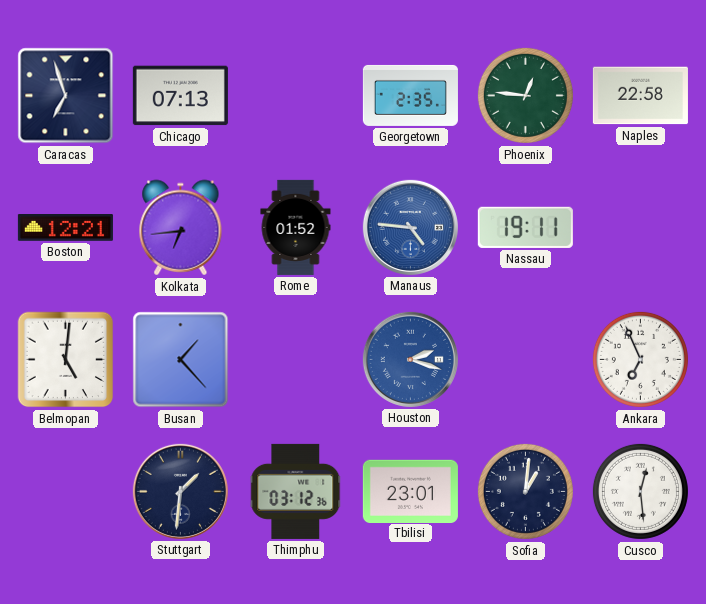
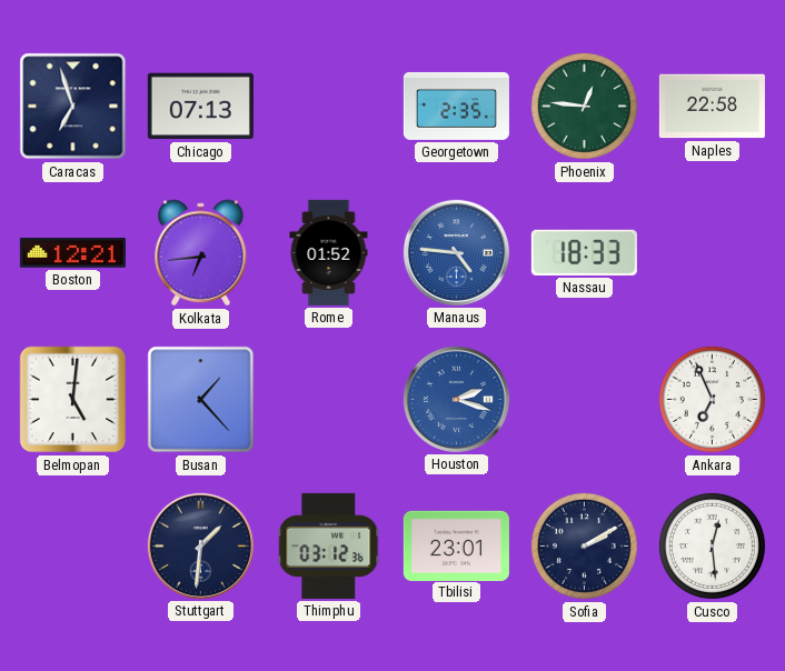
Nassau: 19:11 -> 18:33
Sofia: 1:01 -> 2:10
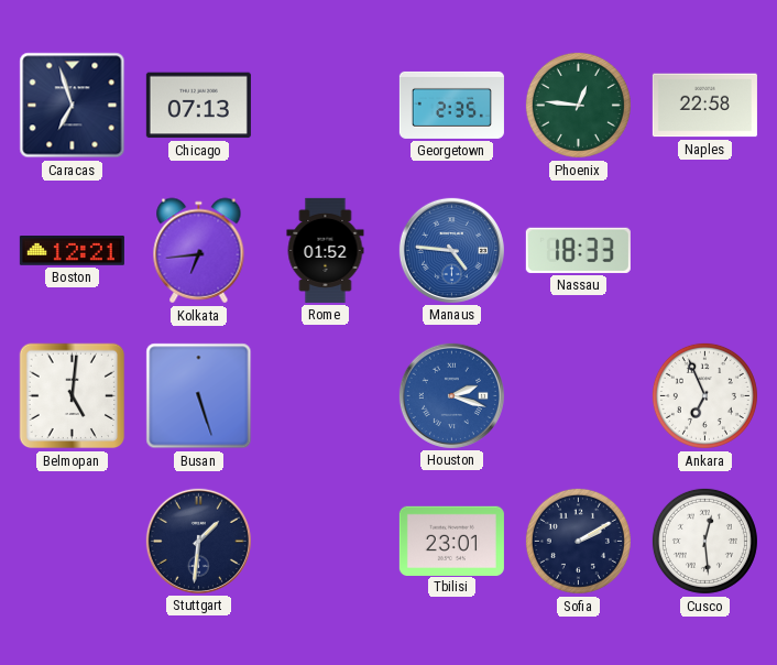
Busan: 1:23 -> 5:27
Thimphu: 03:12 -> none
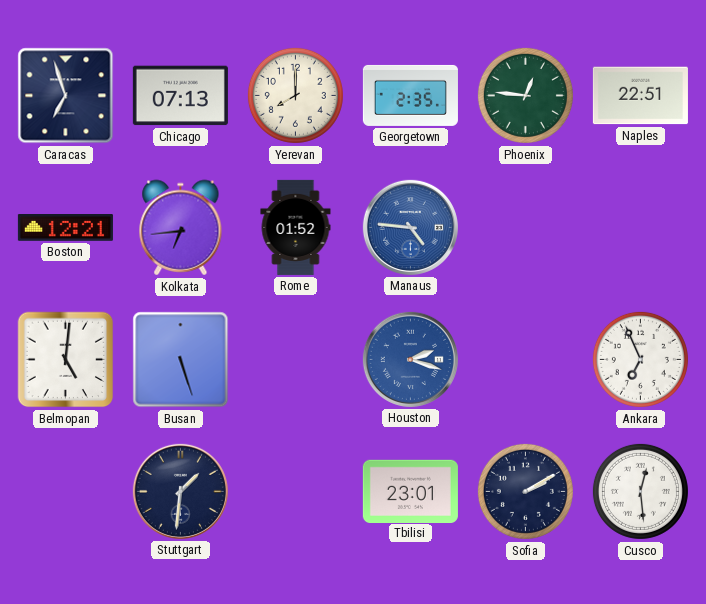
Yerevan: none -> 8:00
Naples: 22:58 -> 22:51
Nassau: 18:33 -> none
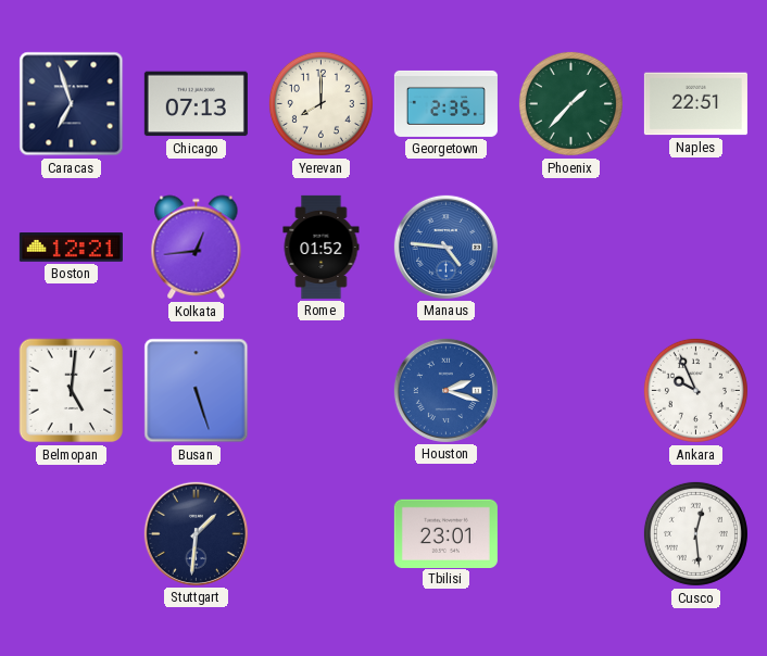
Phoenix: 12:46 -> 1:37
Kolkata: 6:44 -> 12:44
Ankara: 6:56 -> 9:56
Sofia: 2:10 -> none
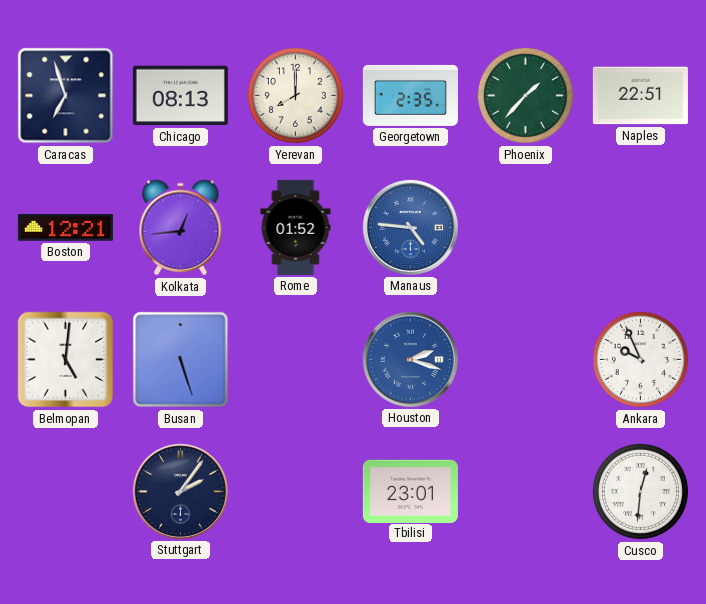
Chicago: 07:13 -> 08:13
Stuttgart: 1:31 -> 2:06
Cusco: 12:29 -> 12:31
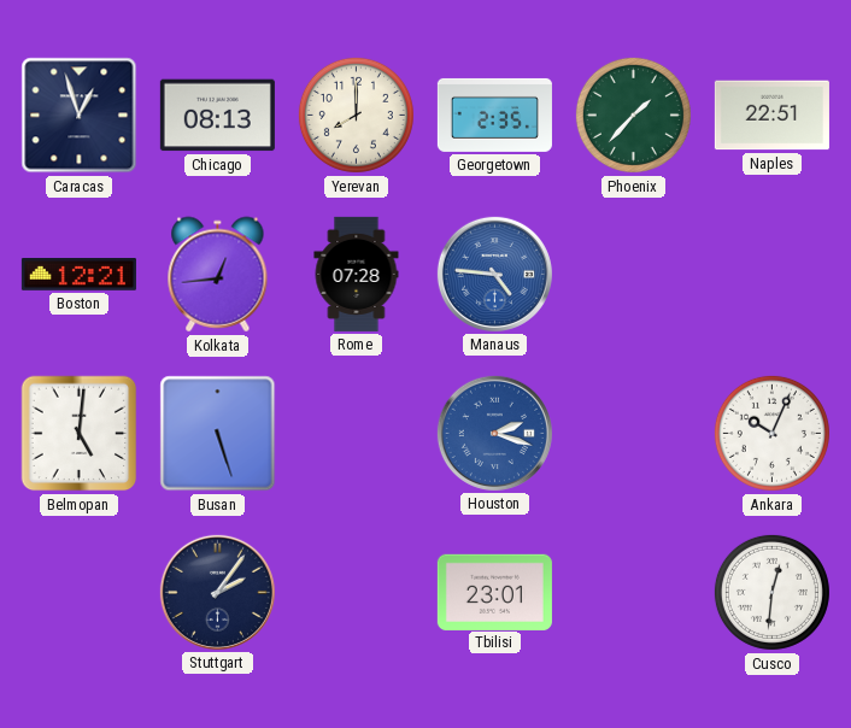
Caracas: 6:57 -> 12:57
Rome: 01:52 -> 07:28
Ankara: 9:56 -> 10:04
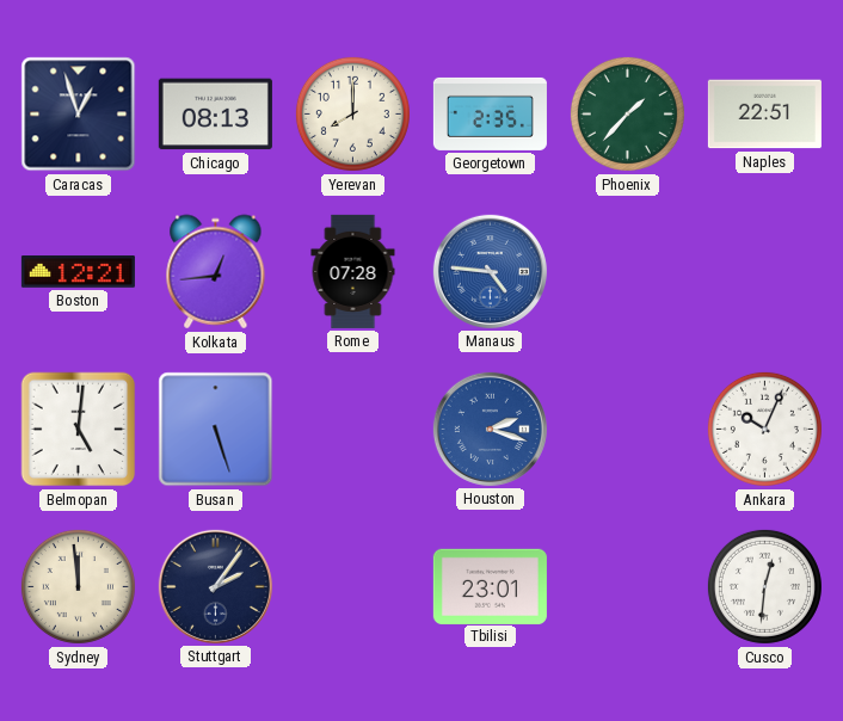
Sydney: none -> 11:59
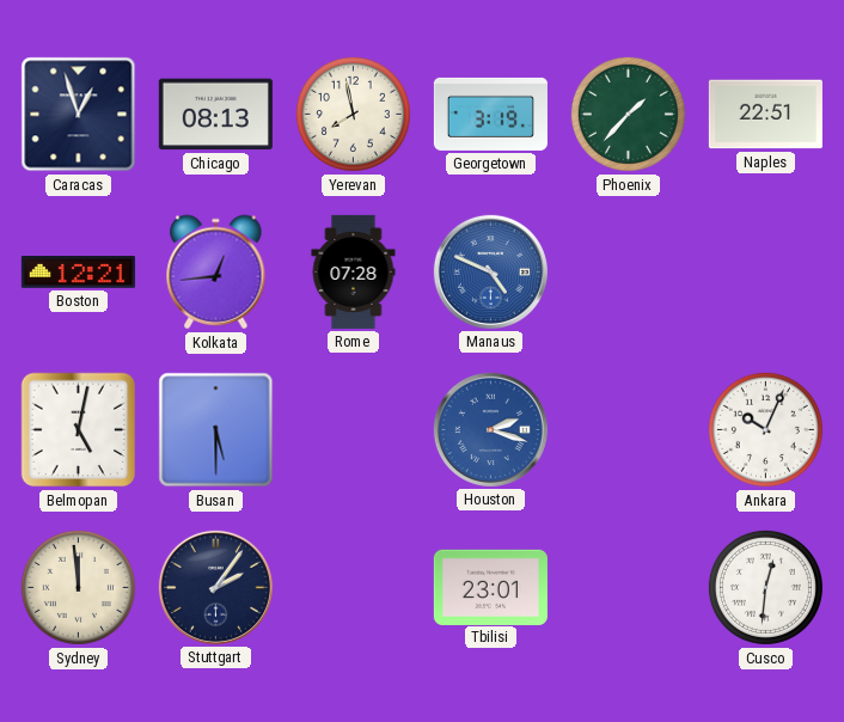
Yerevan: 8:00 -> 7:58
Georgetown: 2:35 -> 3:19
Manaus: 4:46 -> 4:49
Belmopan: 5:01 -> 5:02
Busan: 5:27 -> 5:30
